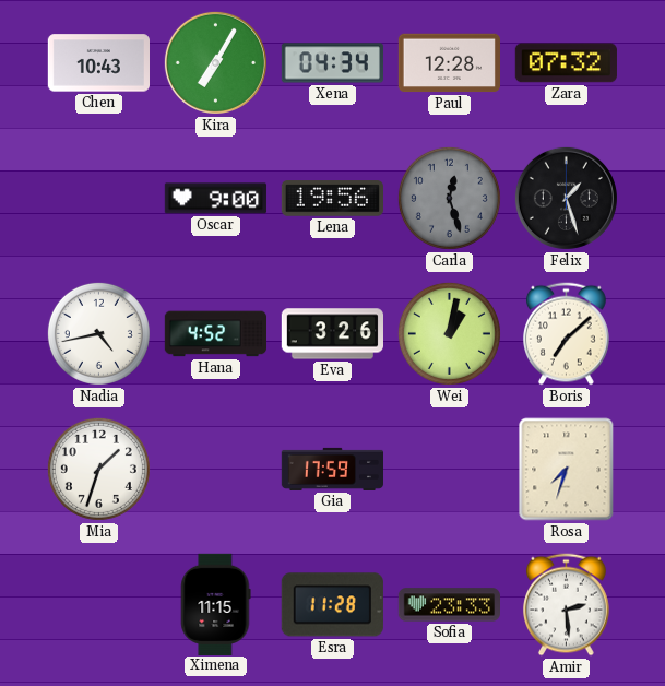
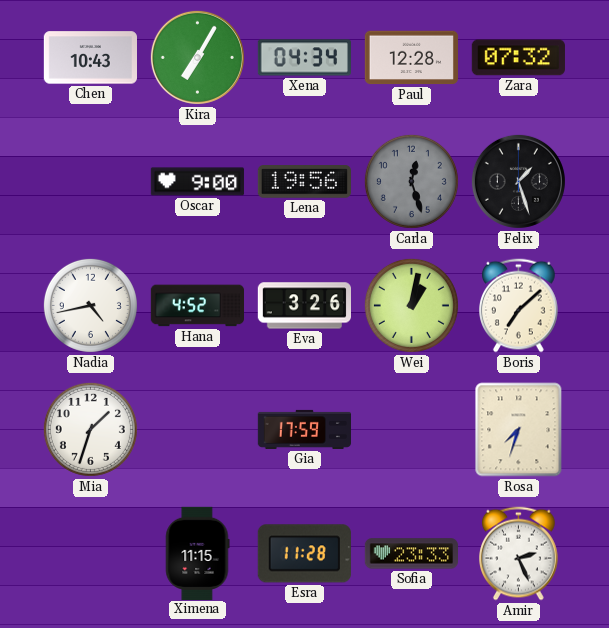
Amir: 2:29 -> 2:26
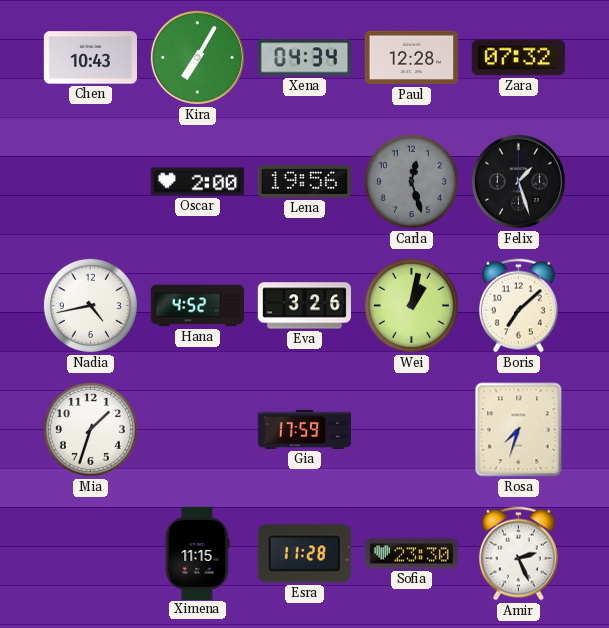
Oscar: 9:00 -> 2:00
Sofia: 23:33 -> 23:30
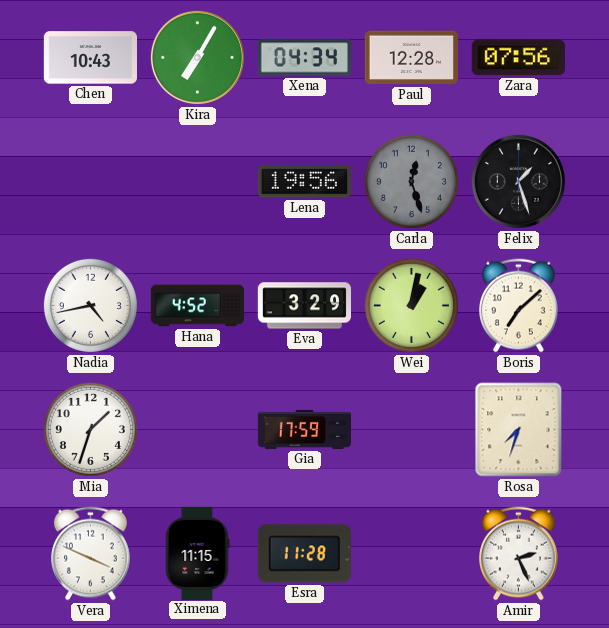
Zara: 07:32 -> 07:56
Oscar: 2:00 -> none
Eva: 3:26 -> 3:29
Vera: none -> 3:49
Sofia: 23:30 -> none
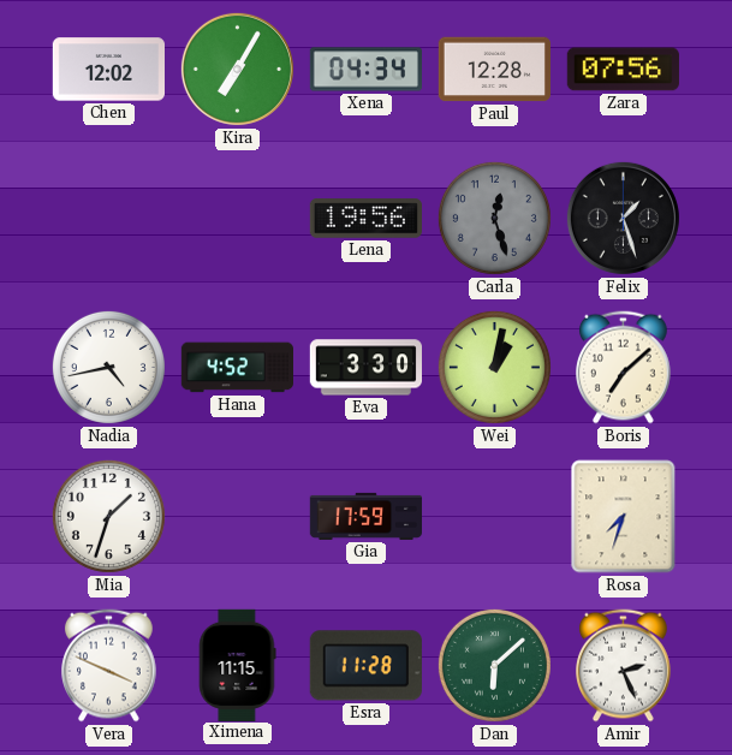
Chen: 10:43 -> 12:02
Eva: 3:29 -> 3:30
Dan: none -> 6:08
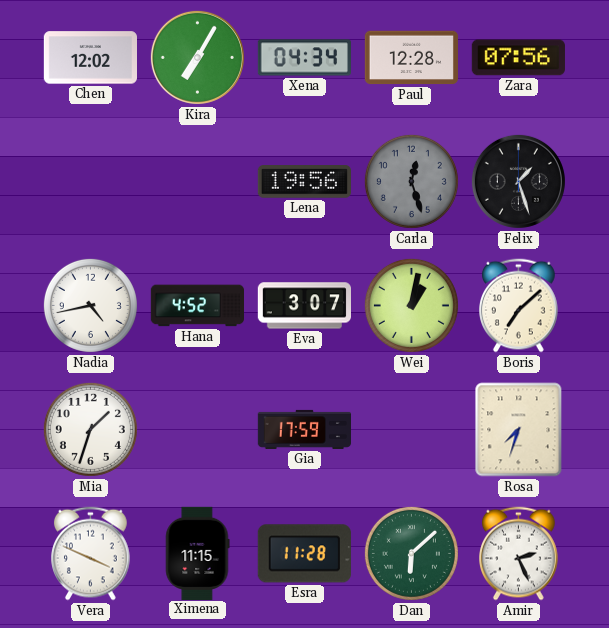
Eva: 3:30 -> 3:07
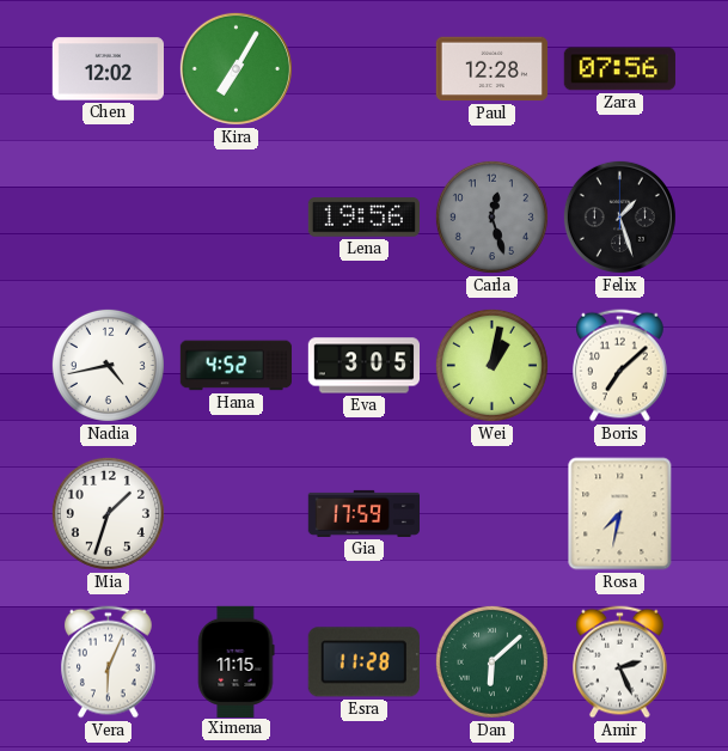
Xena: 04:34 -> none
Eva: 3:07 -> 3:05
Rosa: 7:33 -> 7:32
Vera: 3:49 -> 6:04
